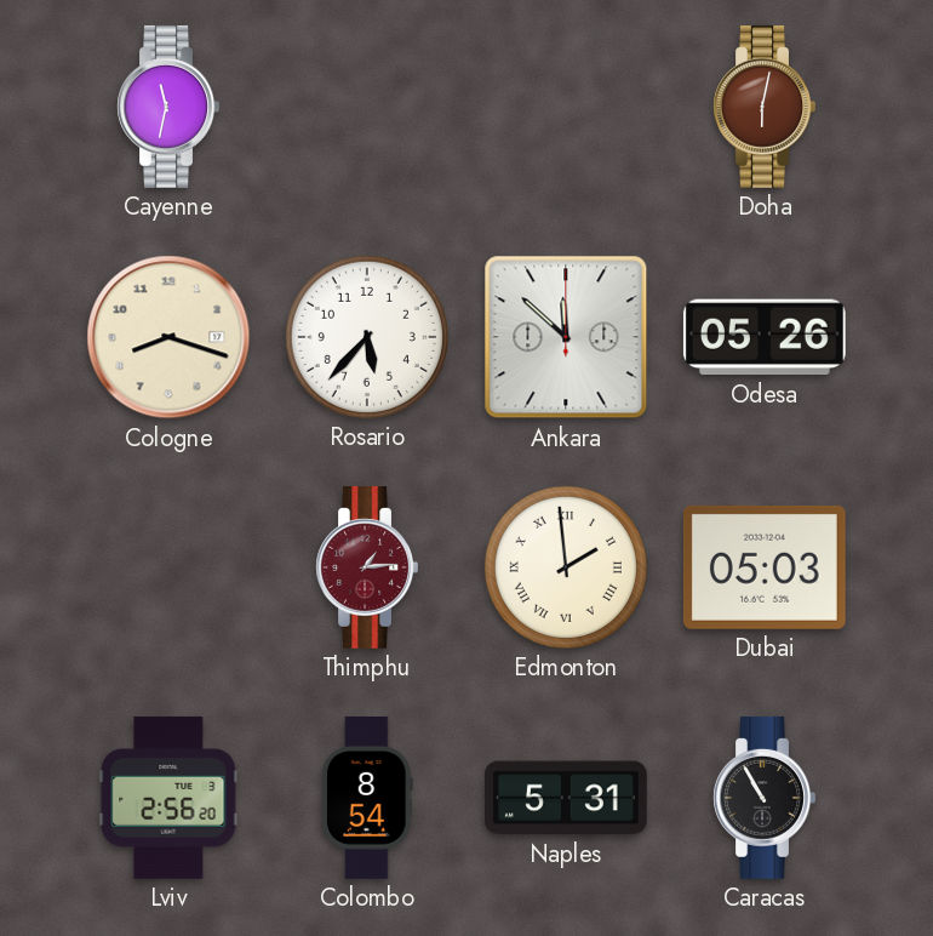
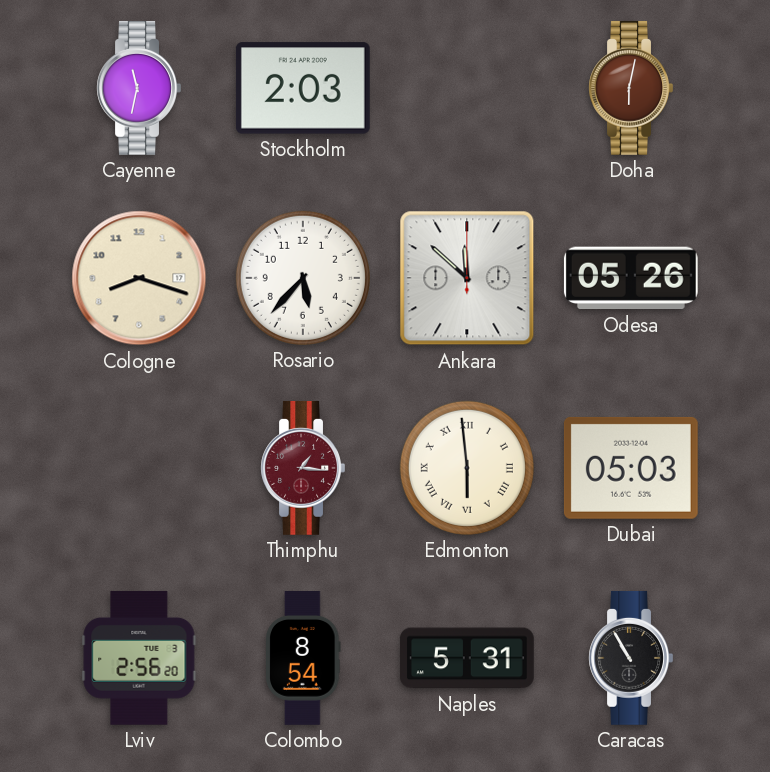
Stockholm: none -> 2:03
Thimphu: 1:14 -> 1:16
Edmonton: 1:59 -> 5:59
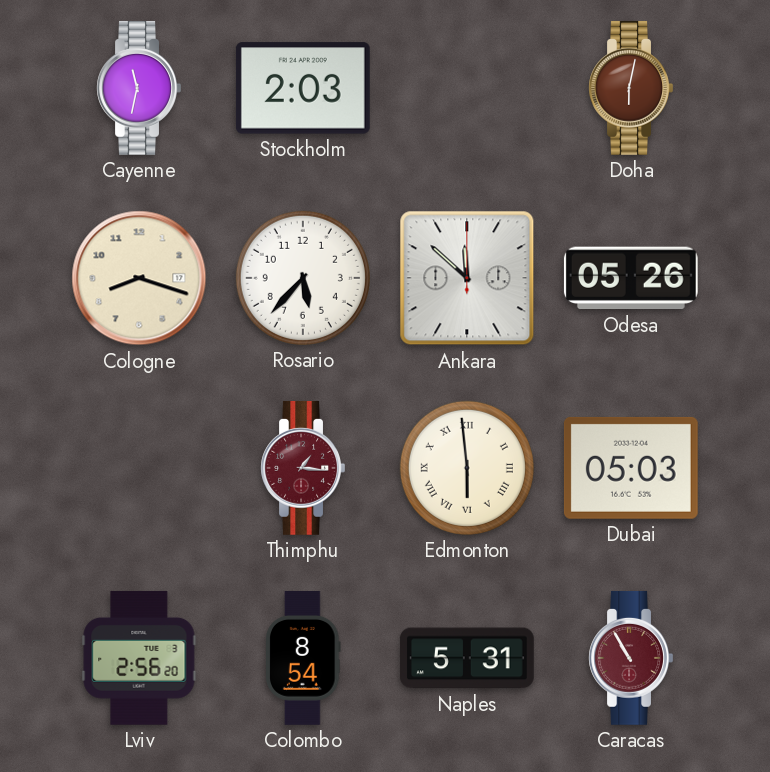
Caracas dial: black -> burgundy
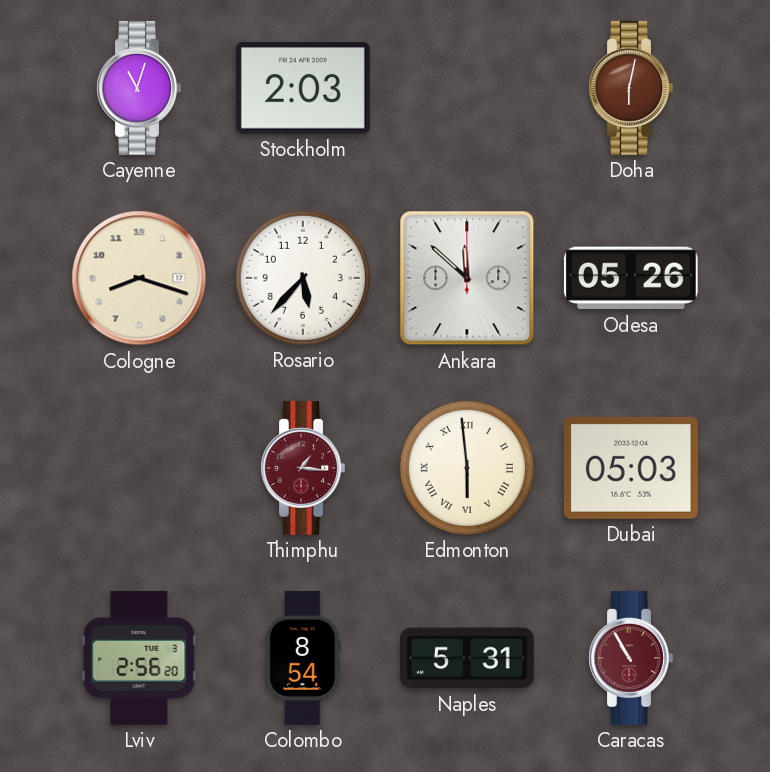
Cayenne: 11:32 -> 11:03
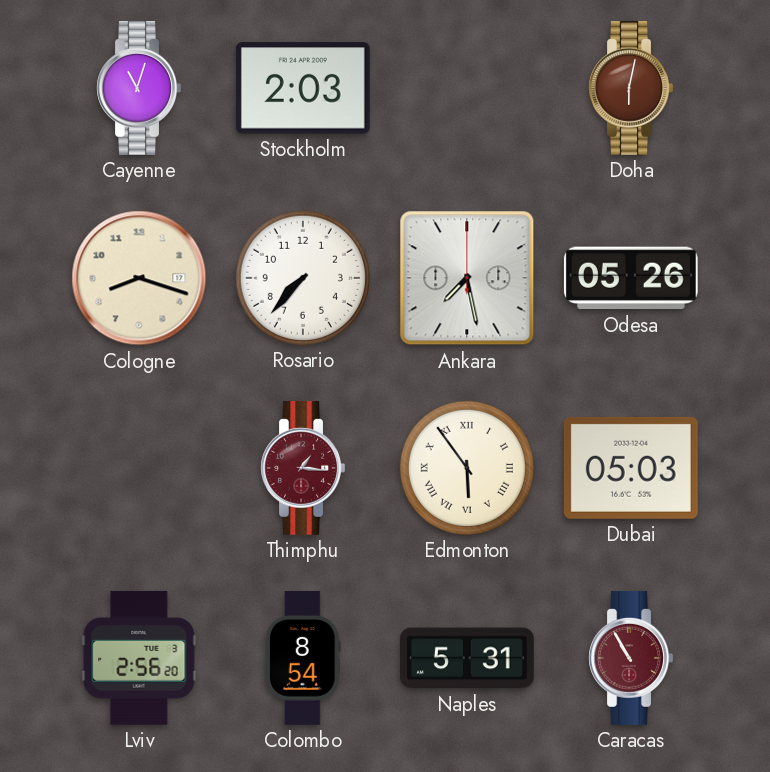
Rosario: 5:37 -> 7:37
Ankara: 11:52 -> 7:28
Edmonton: 5:59 -> 5:54
